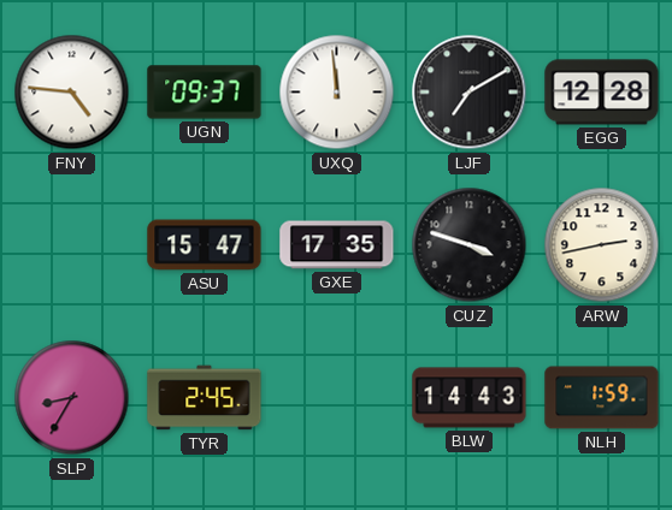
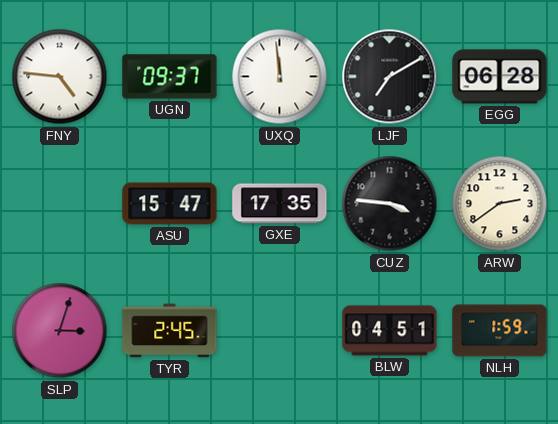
EGG: 12:28 -> 06:28
CUZ: 3:48 -> 3:46
ARW: 2:43 -> 2:39
SLP: 8:35 -> 3:03
BLW: 14:43 -> 04:51
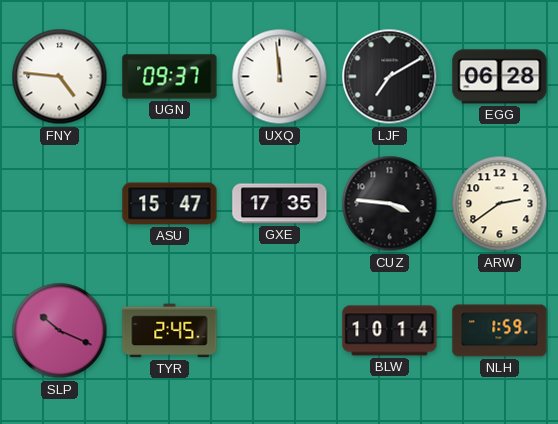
SLP: 3:03 -> 10:19
BLW: 04:51 -> 10:14
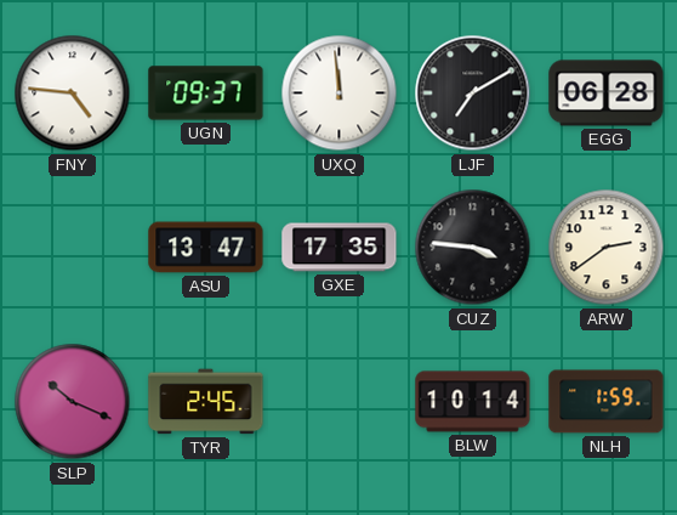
ASU: 15:47 -> 13:47
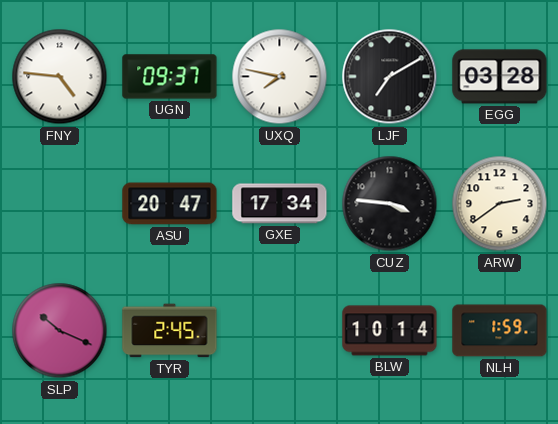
UXQ: 11:59 -> 7:47
EGG: 06:28 -> 03:28
ASU: 13:47 -> 20:47
GXE: 17:35 -> 17:34
